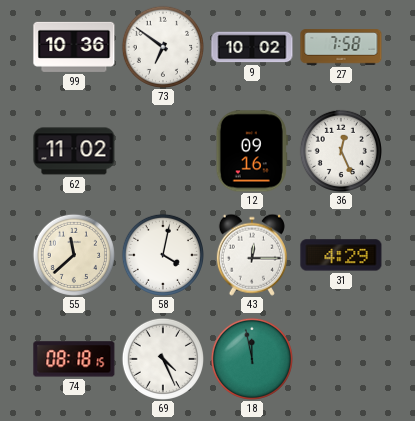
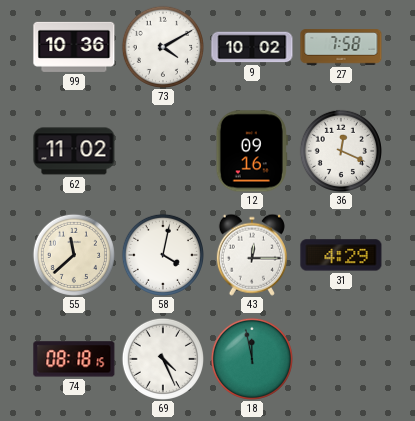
73: 6:51 -> 4:10
36: 12:26 -> 12:19
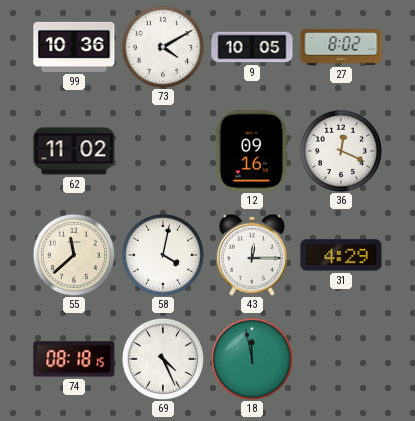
9: 10:02 -> 10:05
27: 7:58 -> 8:02
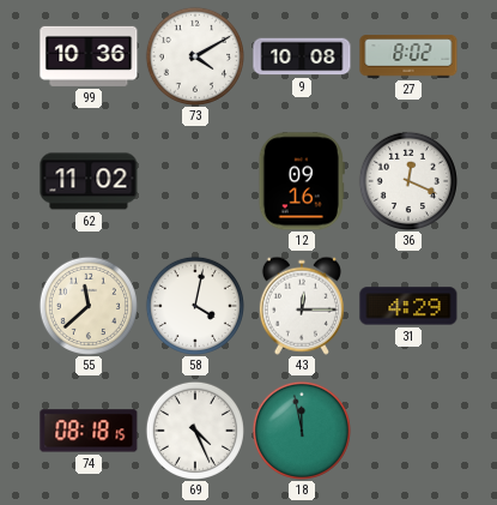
9: 10:05 -> 10:08
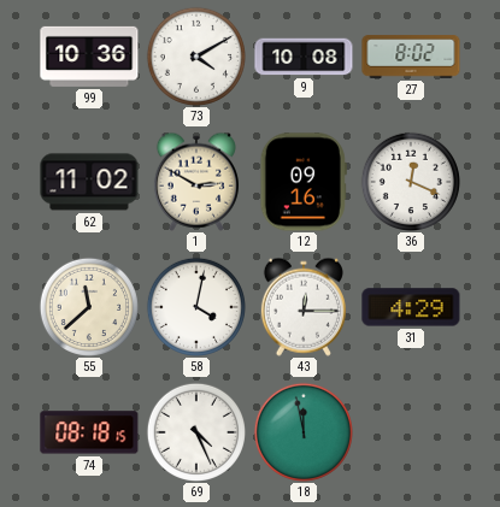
1: none -> 2:50
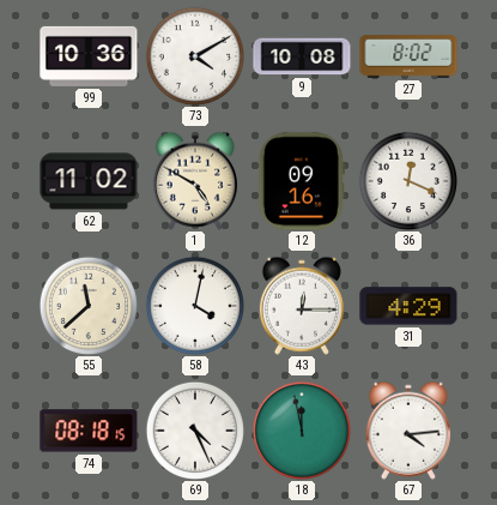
1: 2:50 -> 4:50
67: none -> 4:14
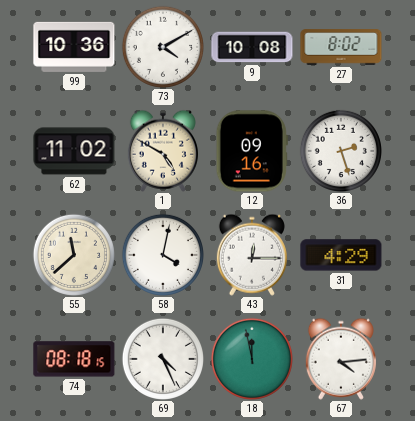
36: 12:19 -> 2:27
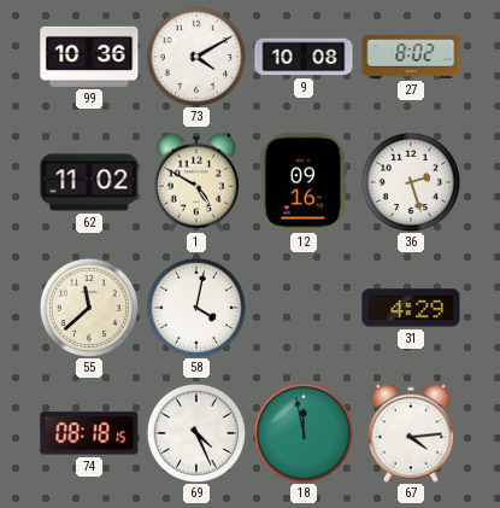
43: 12:15 -> none
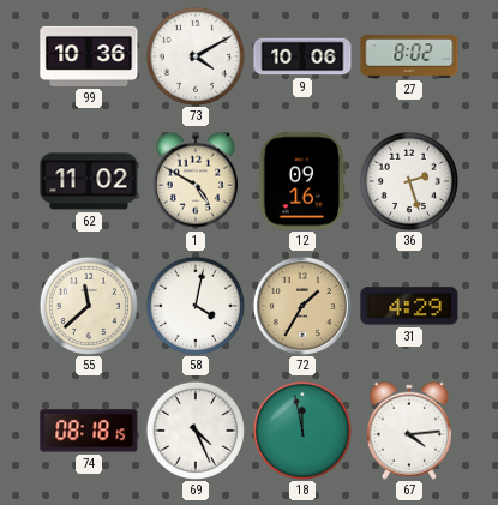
9: 10:08 -> 10:06
72: none -> 1:35
